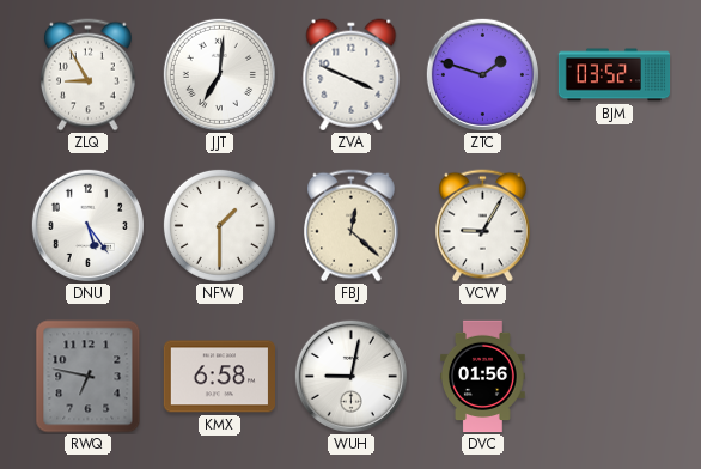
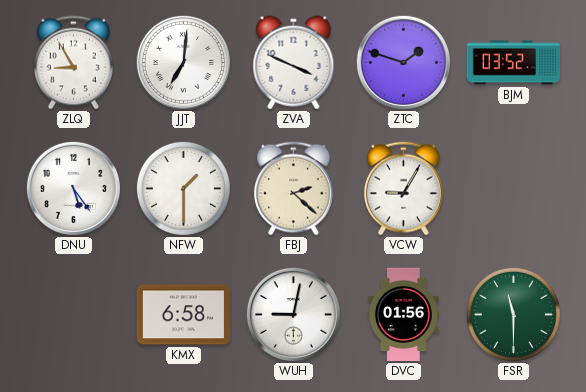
FBJ: 12:22 -> 2:22
RWQ: 6:47 -> none
FSR: none -> 11:30
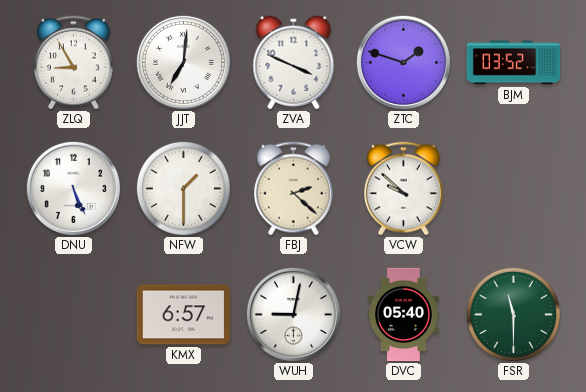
DNU: 5:24 -> 5:26
VCW: 9:05 -> 9:52
KMX: 6:58 -> 6:57
DVC: 01:56 -> 05:40
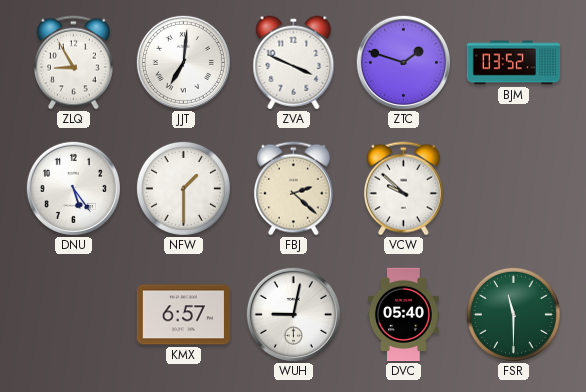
DNU: 5:26 -> 5:24
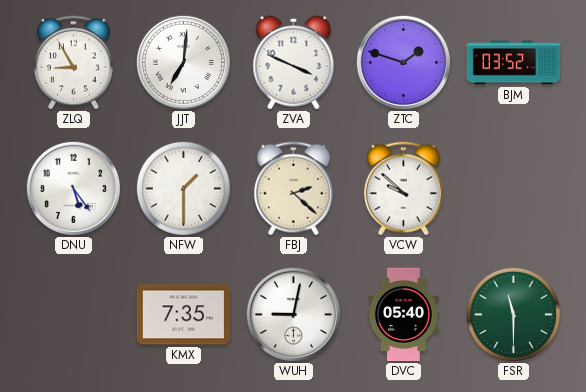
KMX: 6:57 -> 7:35
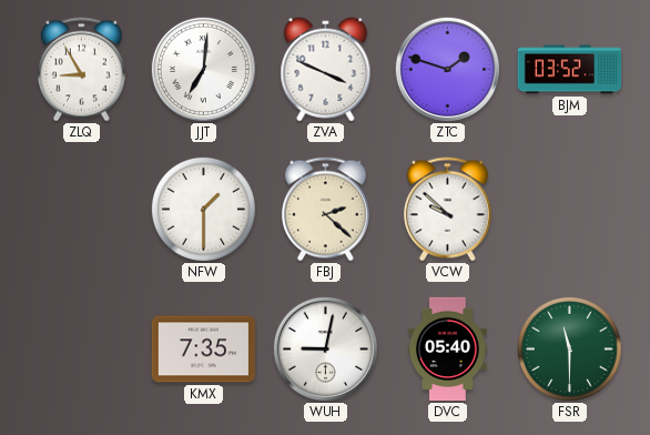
DNU: 5:24 -> none
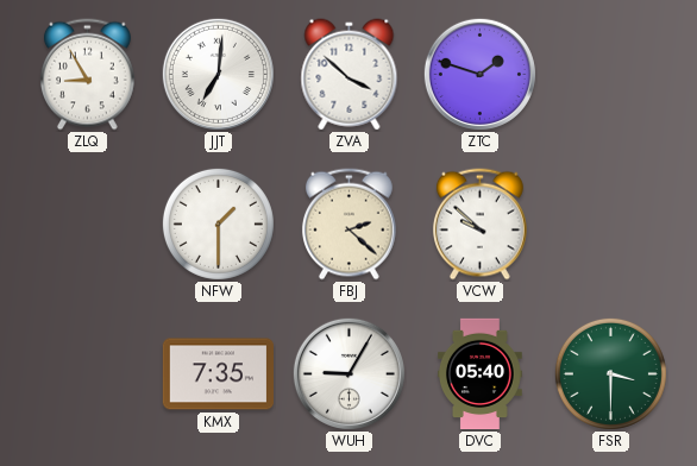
ZVA: 3:49 -> 3:52
BJM: 03:52 -> none
WUH: 9:02 -> 9:05
FSR: 11:30 -> 3:30
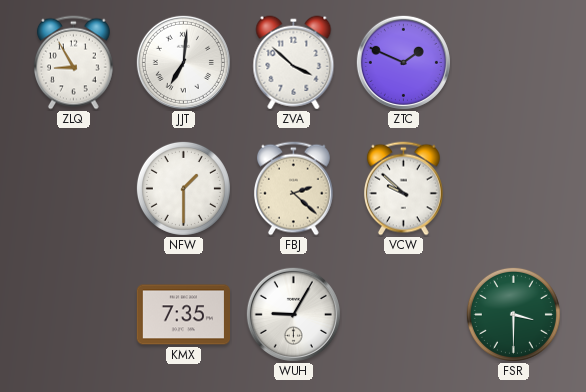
ZTC: 1:48 -> 1:49
DVC: 05:40 -> none
